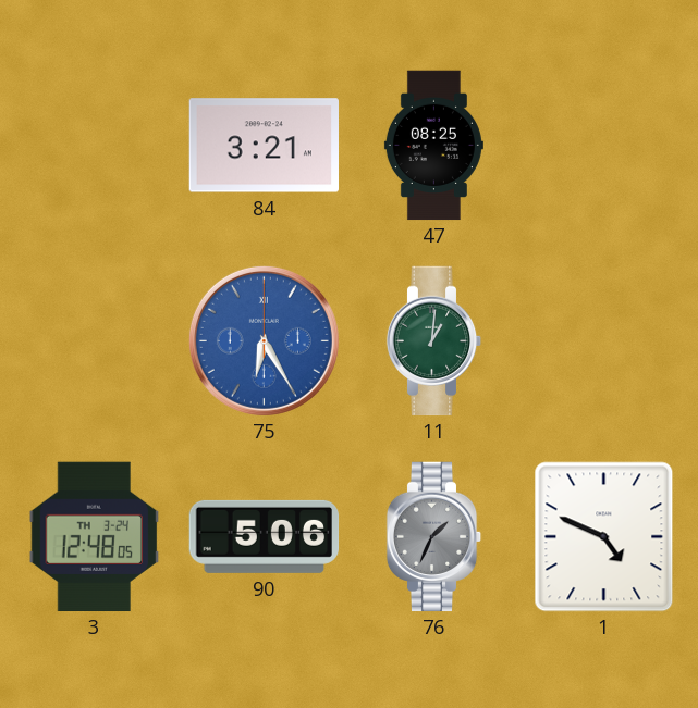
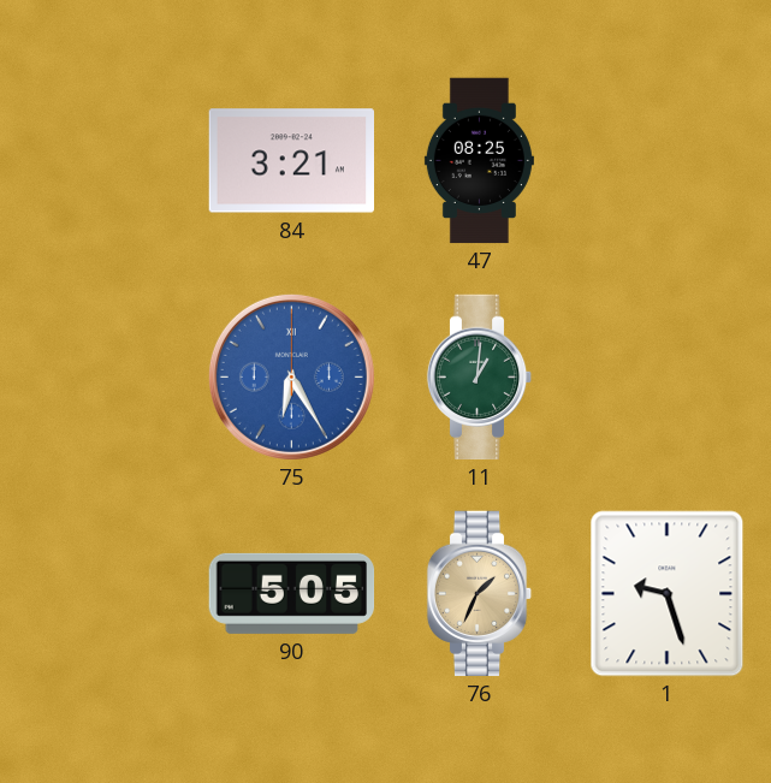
3: 12:48 -> none
90: 5:06 -> 5:05
76 dial: grey -> champagne
1: 4:49 -> 9:27
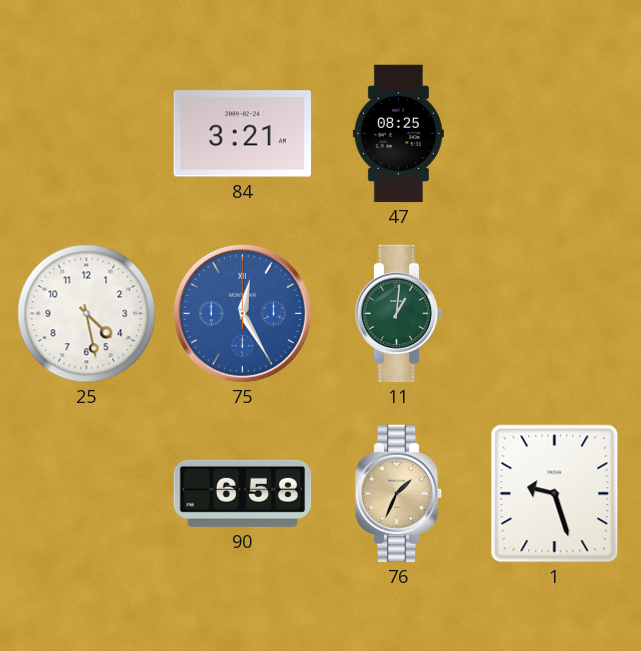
25: none -> 4:28
75: 6:25 -> 12:25
90: 5:05 -> 6:58
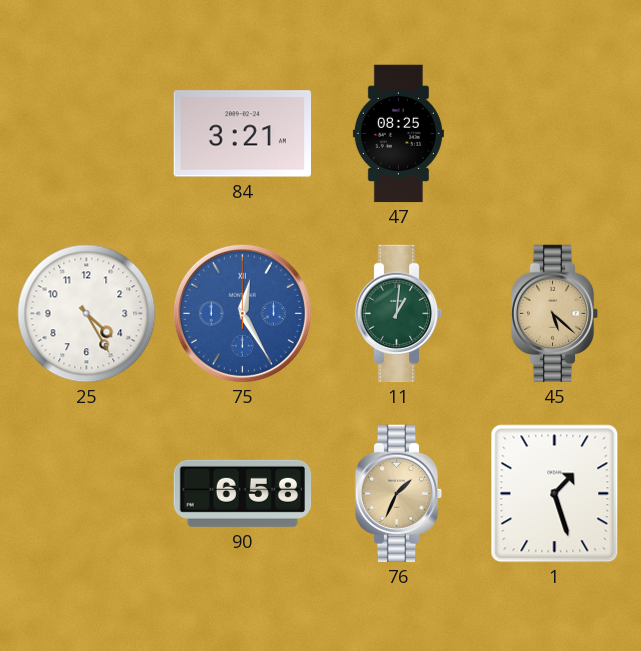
25: 4:28 -> 4:25
45: none -> 5:22
1: 9:27 -> 1:27
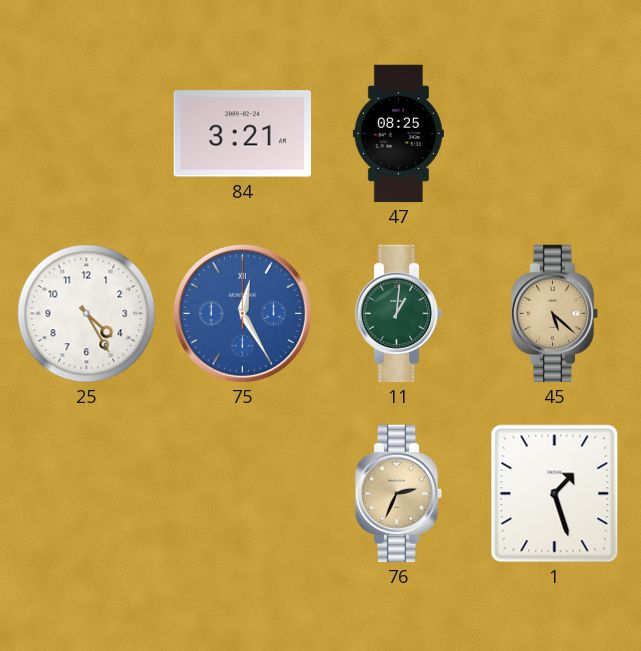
90: 6:58 -> none
76: 1:34 -> 2:34
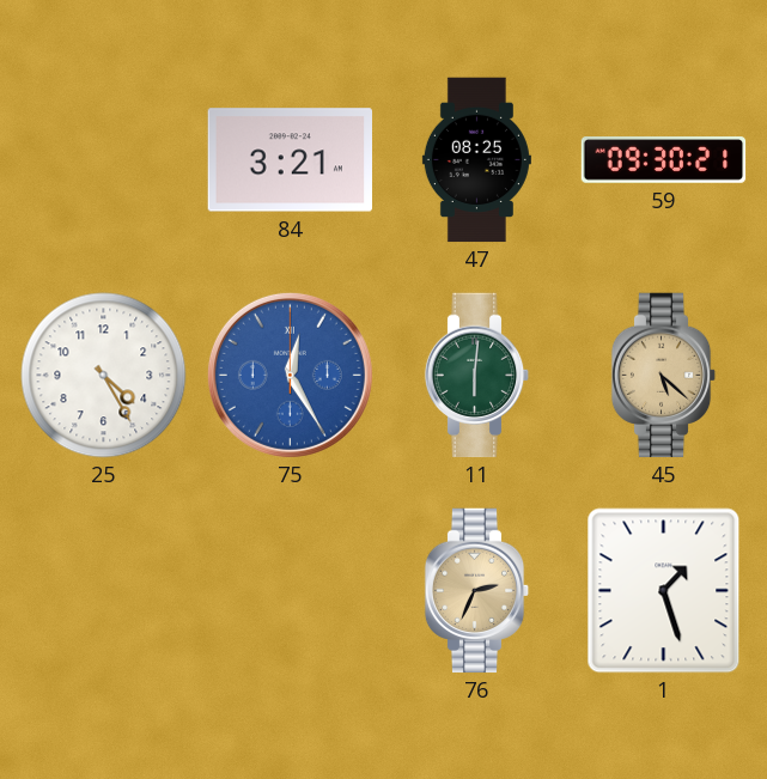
59: none -> 09:30
11: 1:01 -> 6:01
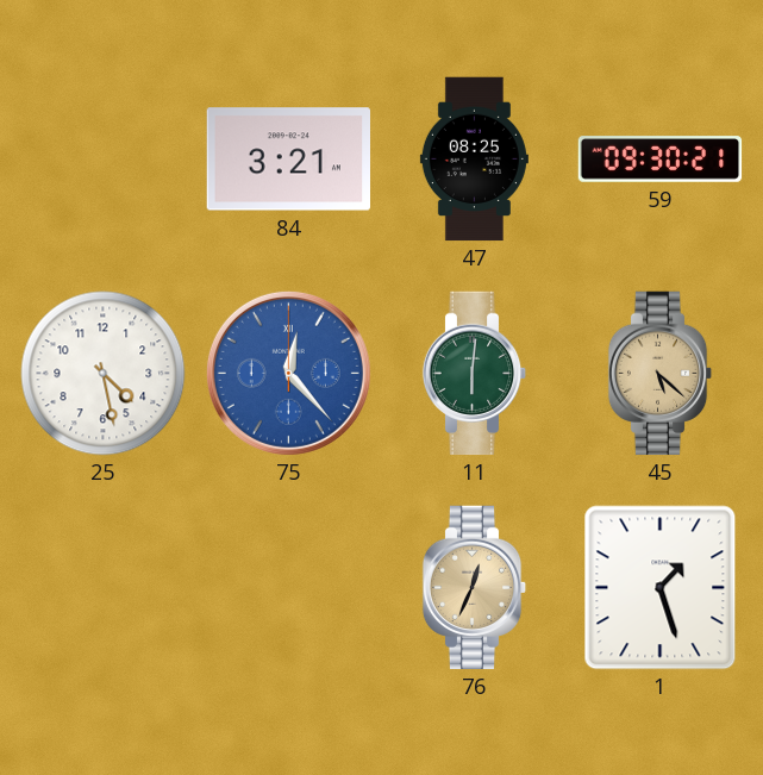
25: 4:25 -> 4:28
75: 12:25 -> 12:23
76: 2:34 -> 12:34
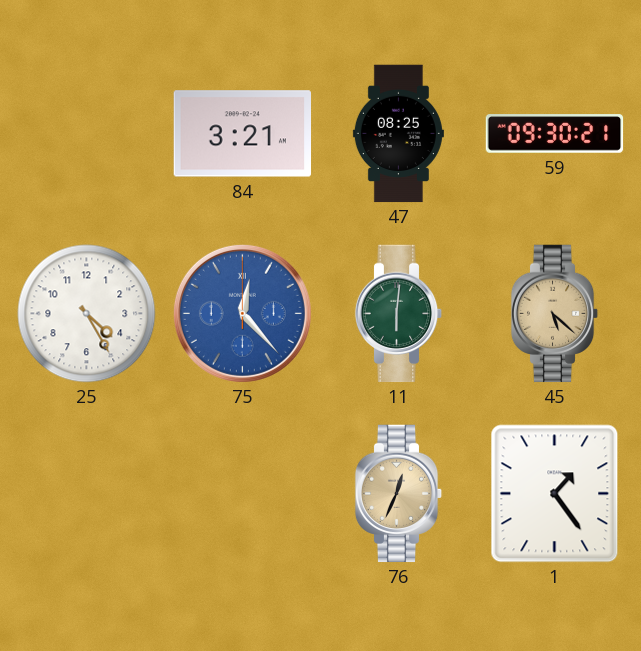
25: 4:28 -> 4:25
1: 1:27 -> 1:24
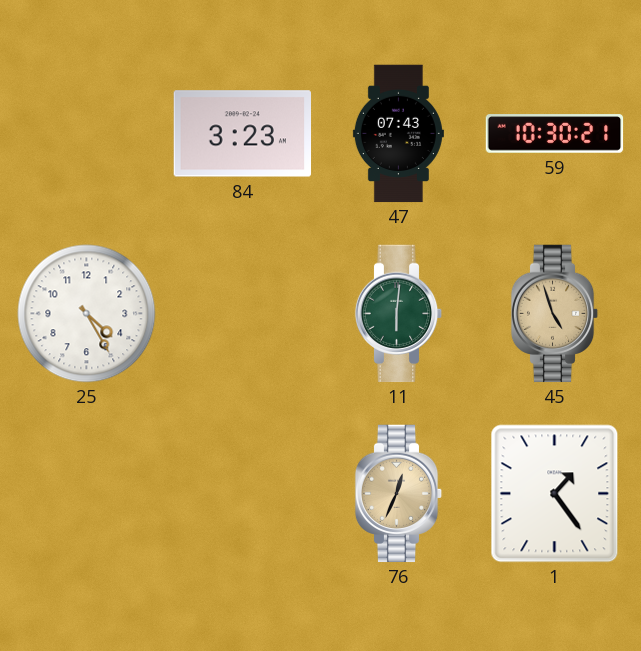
84: 3:21 -> 3:23
47: 08:25 -> 07:43
59: 09:30 -> 10:30
75: 12:23 -> none
45: 5:22 -> 4:57
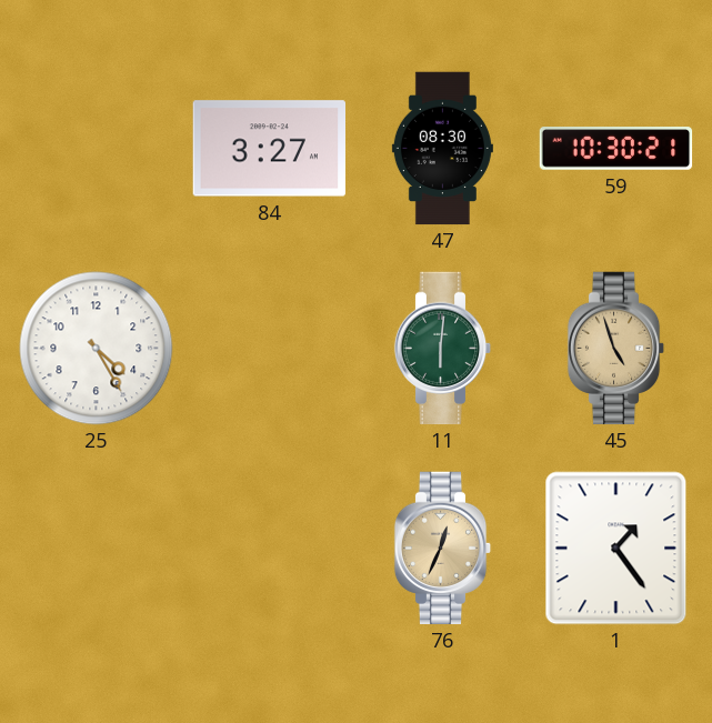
84: 3:23 -> 3:27
47: 07:43 -> 08:30
